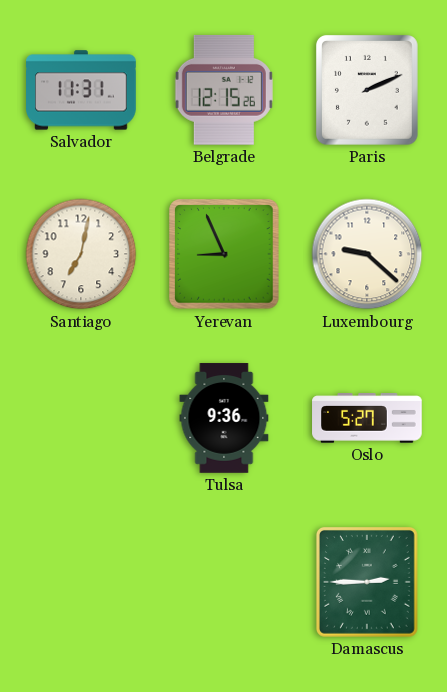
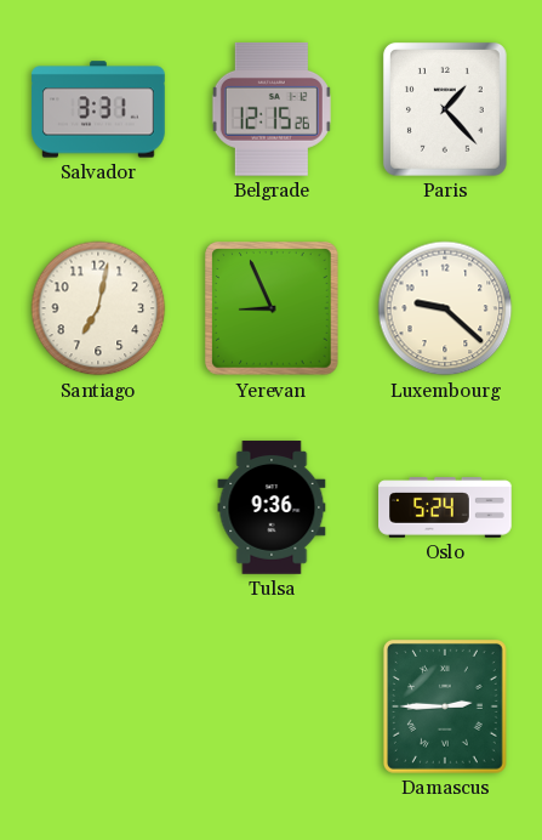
Salvador: 11:31 -> 3:31
Paris: 2:11 -> 1:23
Oslo: 5:27 -> 5:24
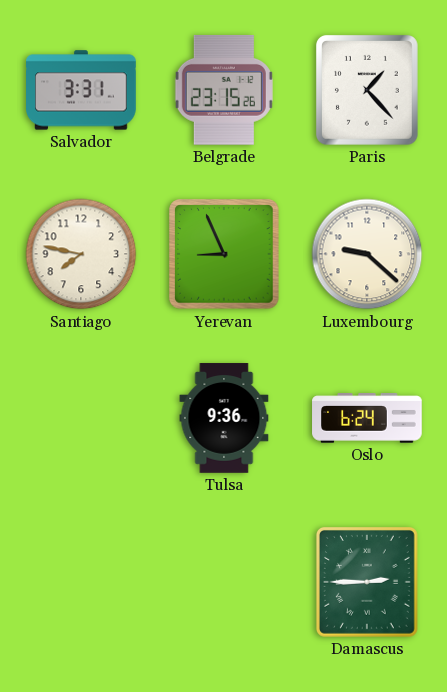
Belgrade: 12:15 -> 23:15
Santiago: 7:02 -> 7:47
Oslo: 5:24 -> 6:24
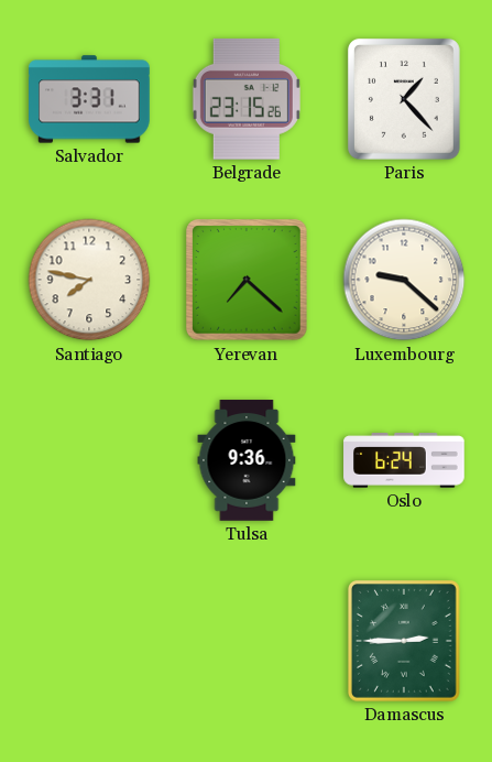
Yerevan: 8:56 -> 7:22
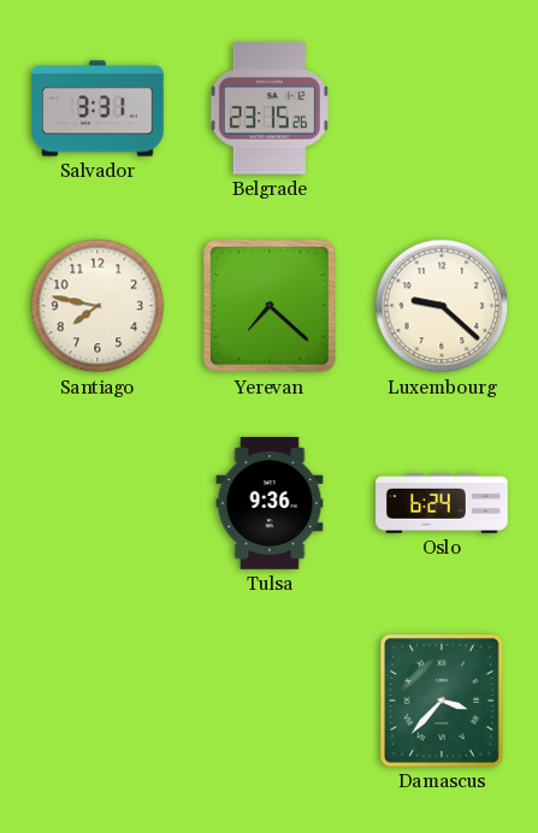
Paris: 1:23 -> none
Damascus: 2:45 -> 3:37
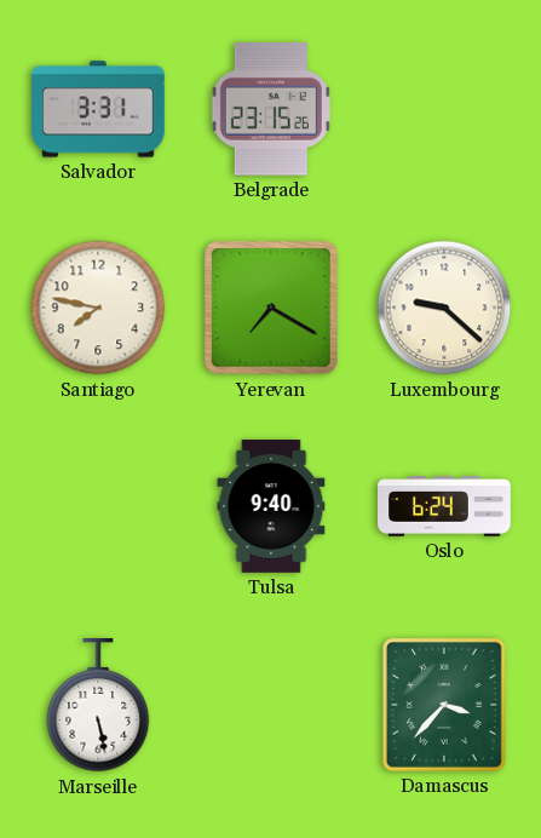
Yerevan: 7:22 -> 7:20
Tulsa: 9:36 -> 9:40
Marseille: none -> 5:28
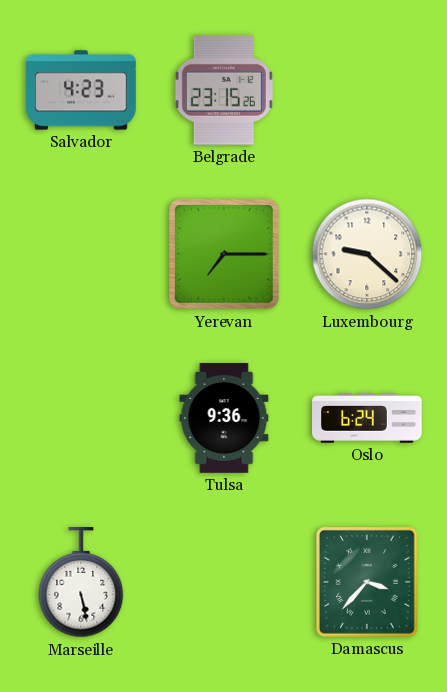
Salvador: 3:31 -> 4:23
Santiago: 7:47 -> none
Yerevan: 7:20 -> 7:15
Tulsa: 9:40 -> 9:36
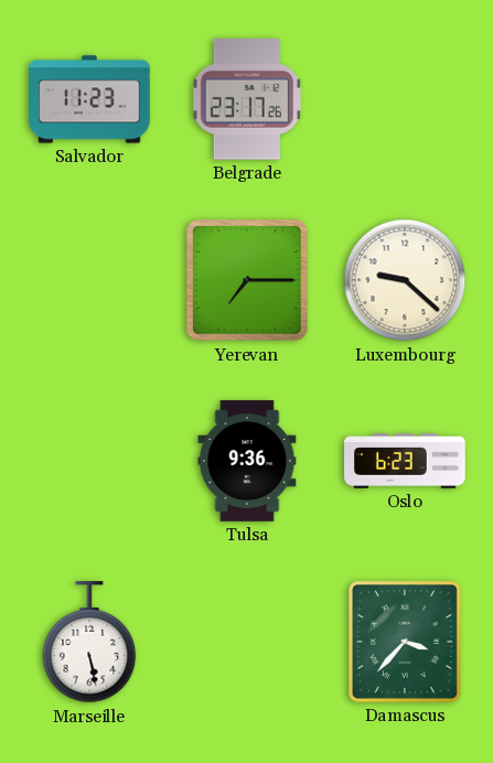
Salvador: 4:23 -> 11:23
Belgrade: 23:15 -> 23:17
Oslo: 6:24 -> 6:23
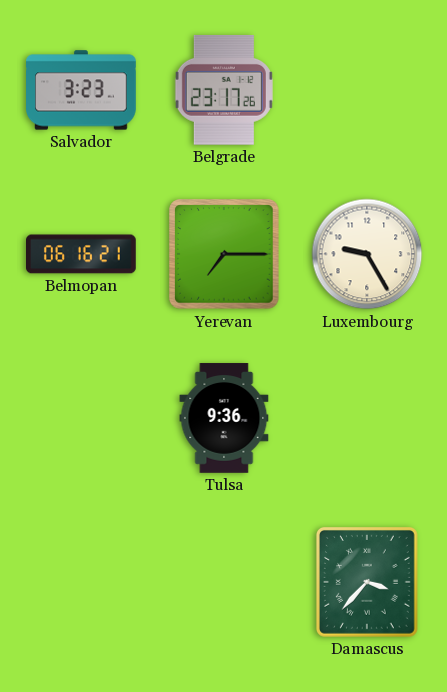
Salvador: 11:23 -> 3:23
Belmopan: none -> 06:16
Luxembourg: 9:22 -> 9:25
Oslo: 6:23 -> none
Marseille: 5:28 -> none
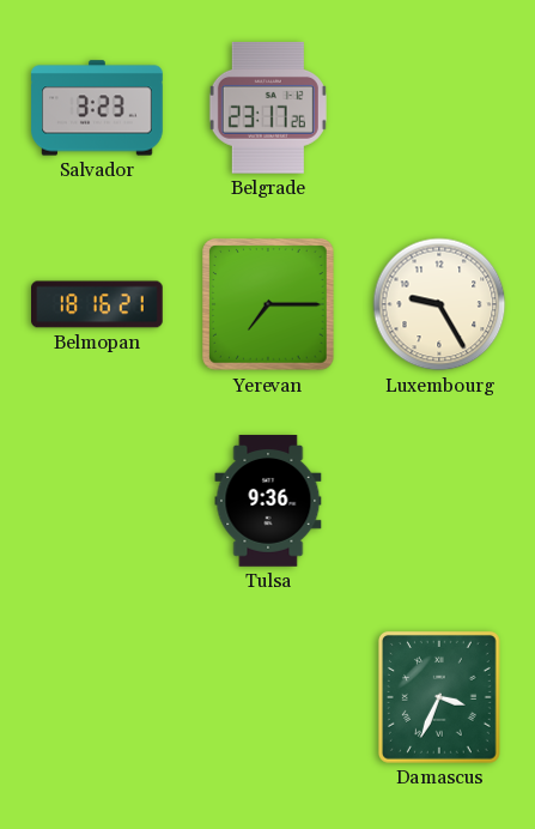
Belmopan: 06:16 -> 18:16
Damascus: 3:37 -> 3:34
